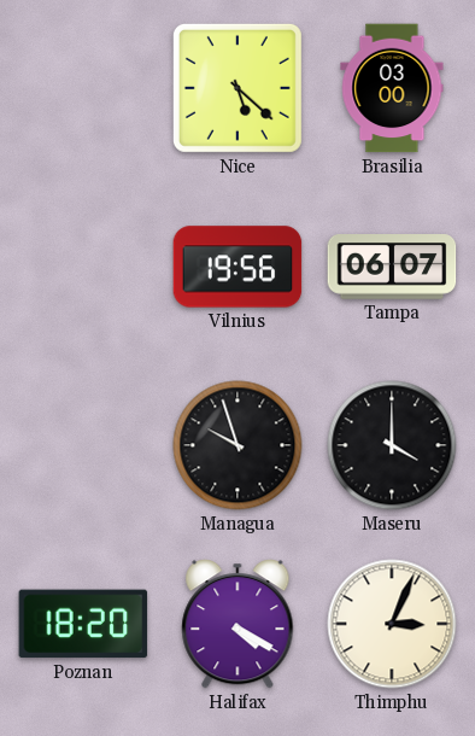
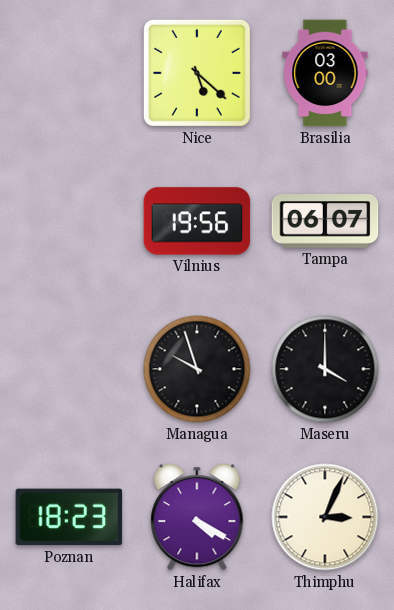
Poznan: 18:20 -> 18:23
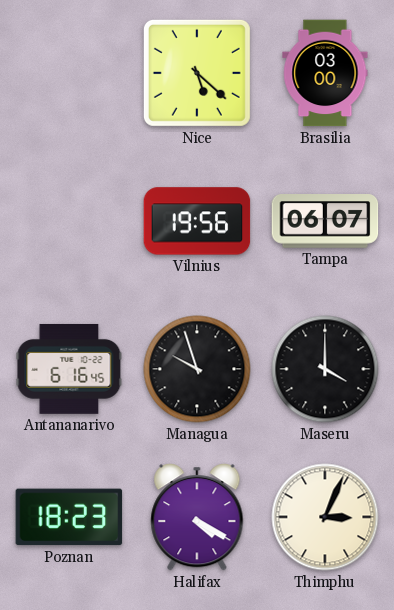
Antananarivo: none -> 6:16
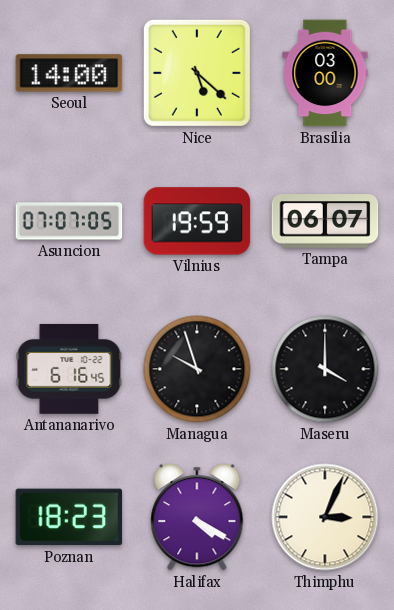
Seoul: none -> 14:00
Asuncion: none -> 07:07
Vilnius: 19:56 -> 19:59
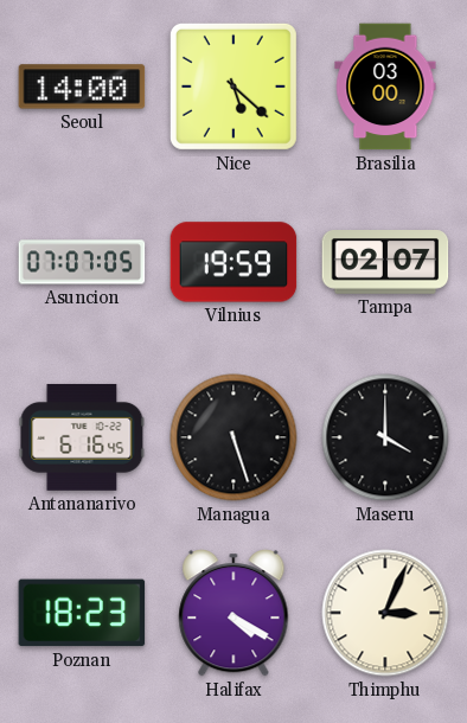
Tampa: 06:07 -> 02:07
Managua: 9:57 -> 5:27
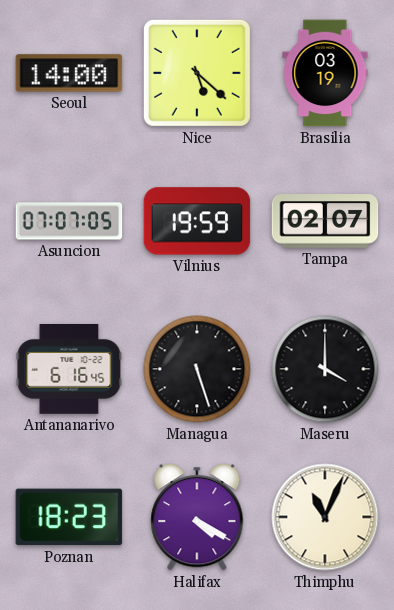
Brasilia: 03:00 -> 03:19
Thimphu: 3:04 -> 11:04
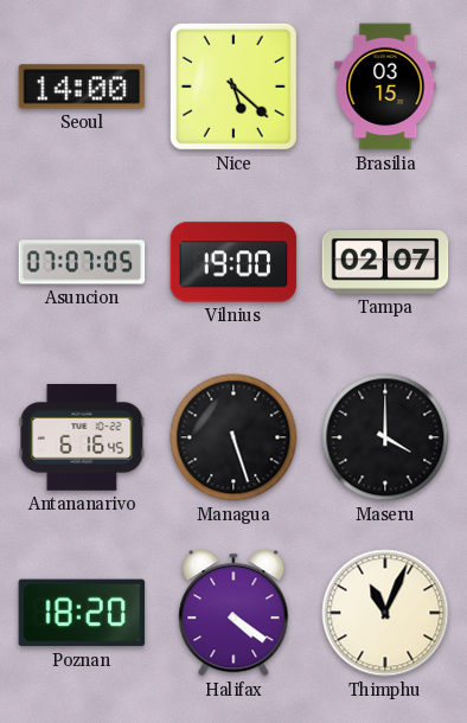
Brasilia: 03:19 -> 03:15
Vilnius: 19:59 -> 19:00
Poznan: 18:23 -> 18:20
Halifax: 4:20 -> 4:21
